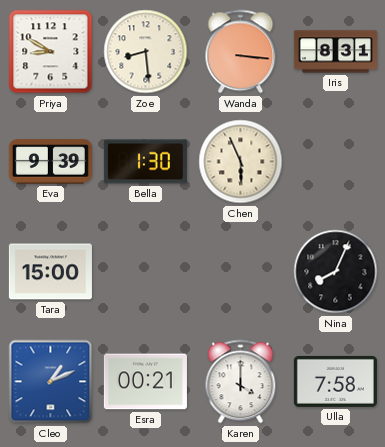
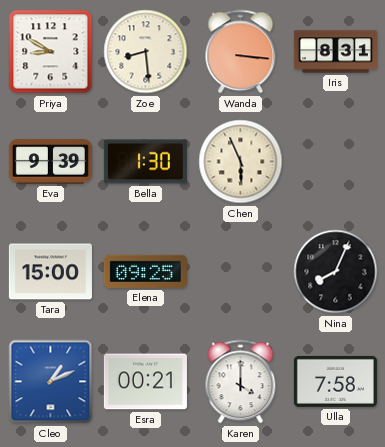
Elena: none -> 09:25
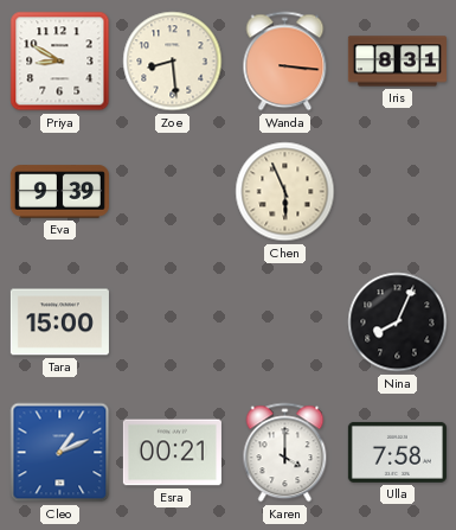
Bella: 1:30 -> none
Elena: 09:25 -> none
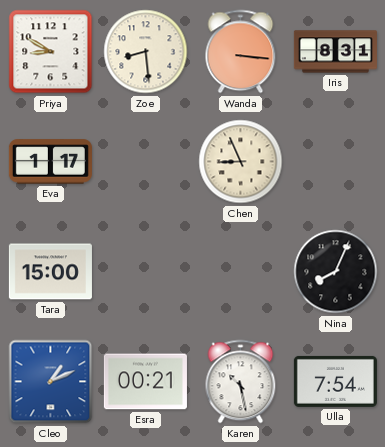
Eva: 9:39 -> 1:17
Chen: 5:56 -> 8:56
Karen: 4:00 -> 10:28
Ulla: 7:58 -> 7:54
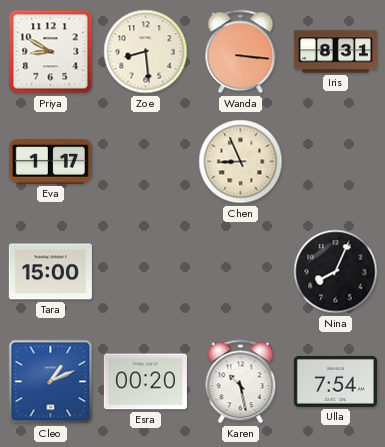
Esra: 00:21 -> 00:20
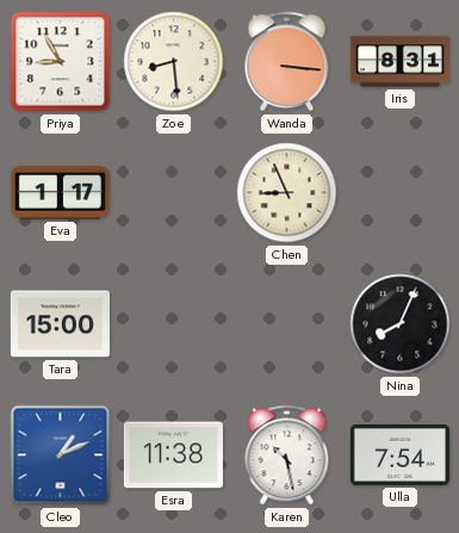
Priya: 8:50 -> 8:55
Esra: 00:20 -> 11:38
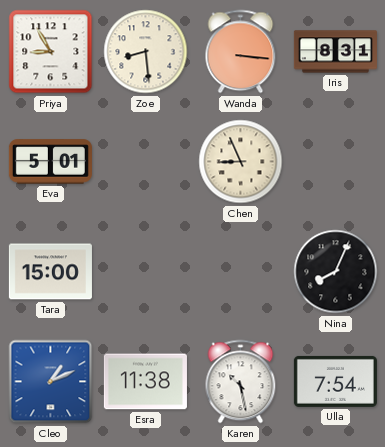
Eva: 1:17 -> 5:01
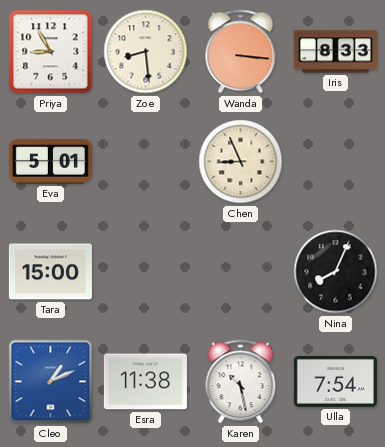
Iris: 8:31 -> 8:33
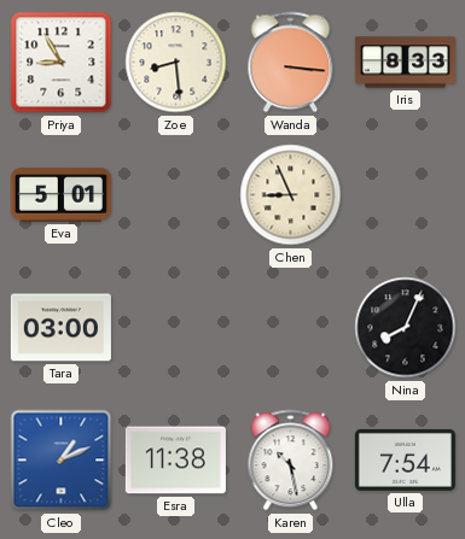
Tara: 15:00 -> 03:00
